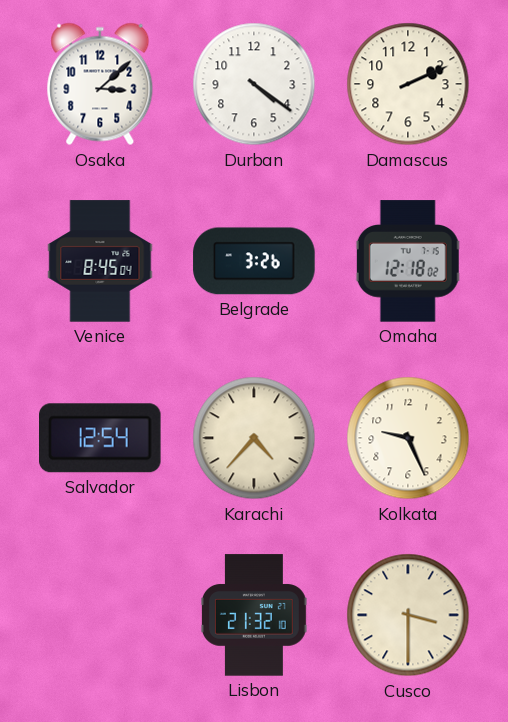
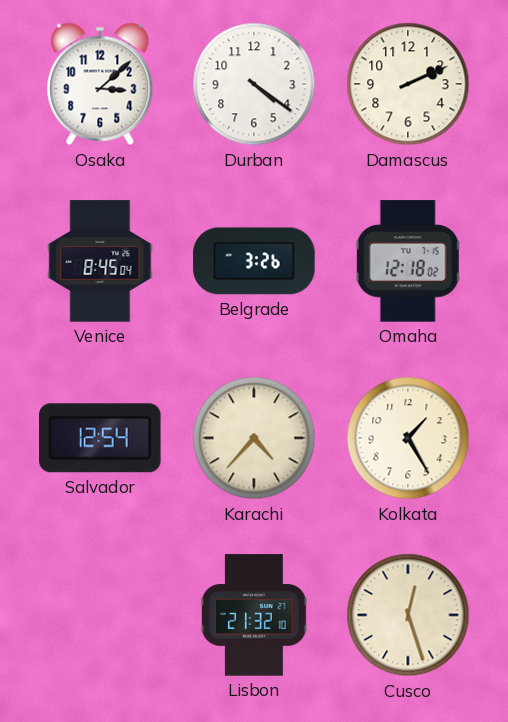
Kolkata: 9:26 -> 1:25
Cusco: 3:30 -> 12:27
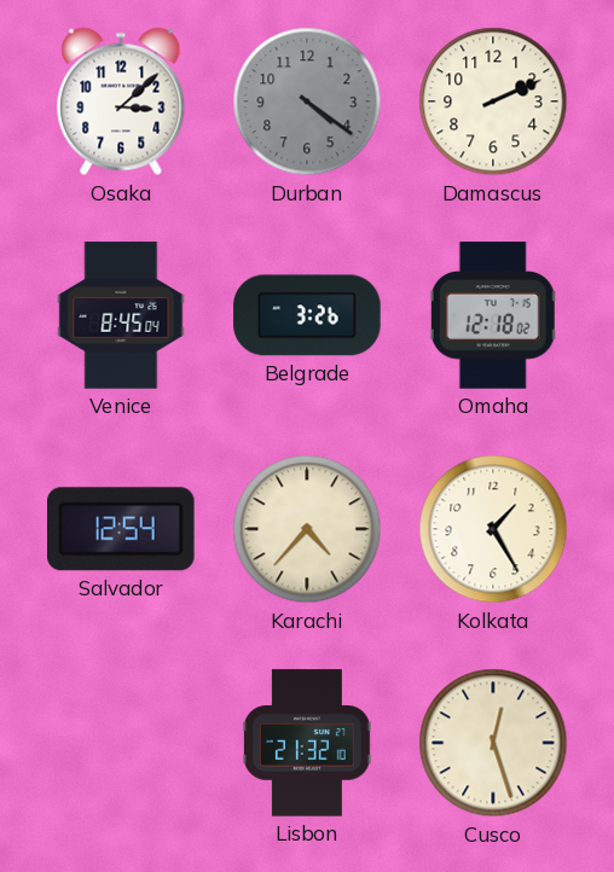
Durban dial: white -> grey
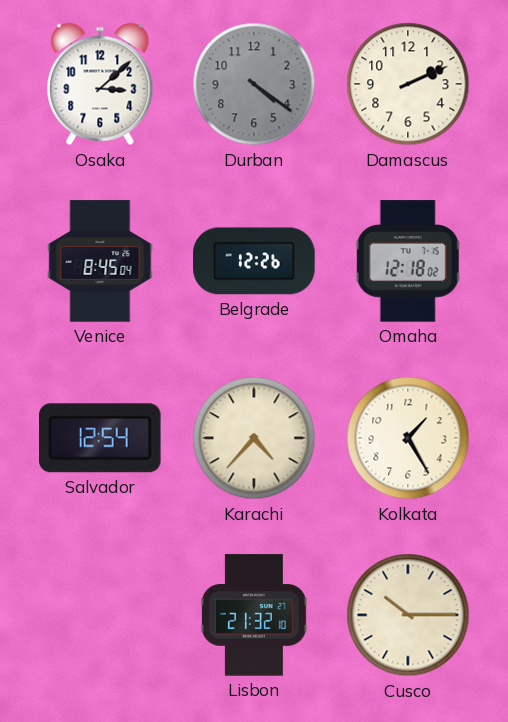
Belgrade: 3:26 -> 12:26
Cusco: 12:27 -> 10:15
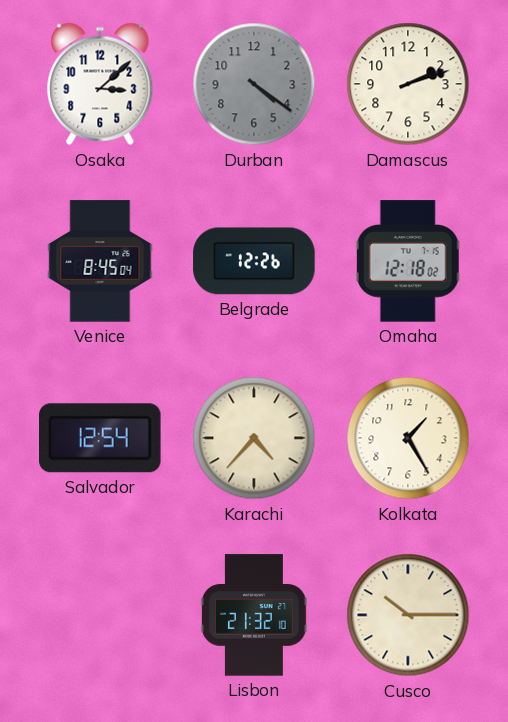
Damascus: 2:11 -> 2:12
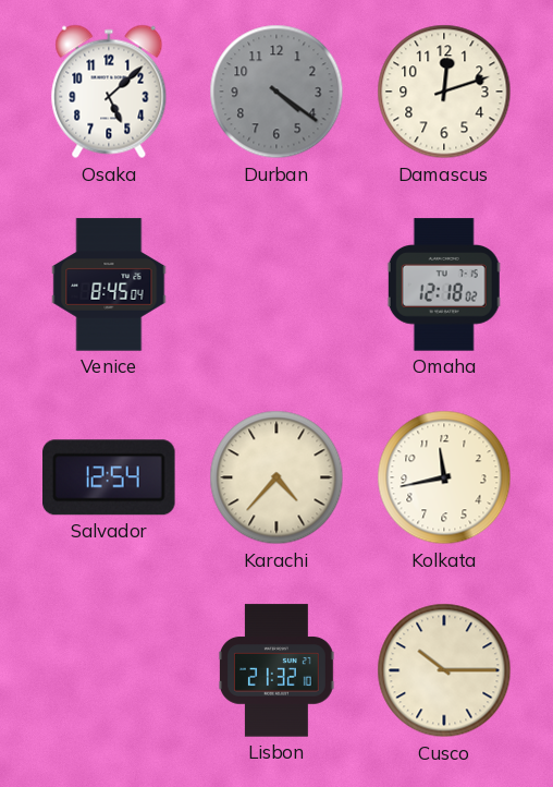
Osaka: 3:08 -> 5:08
Damascus: 2:12 -> 12:12
Belgrade: 12:26 -> none
Kolkata: 1:25 -> 11:43
